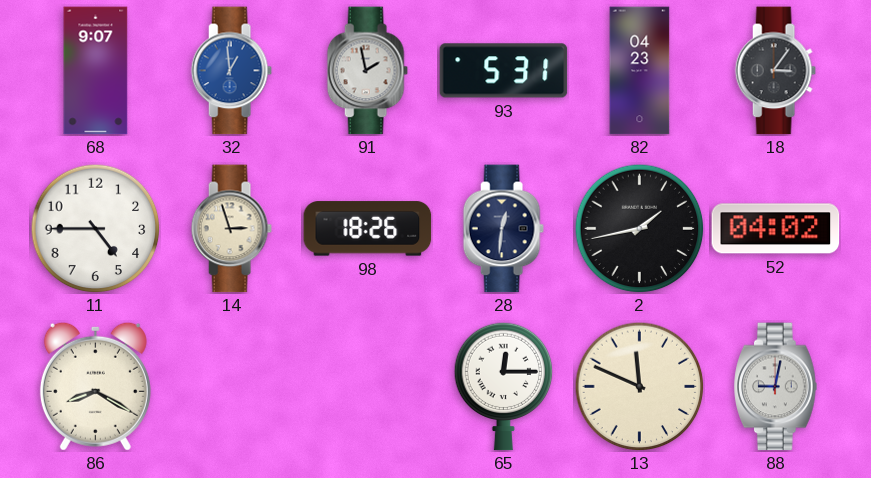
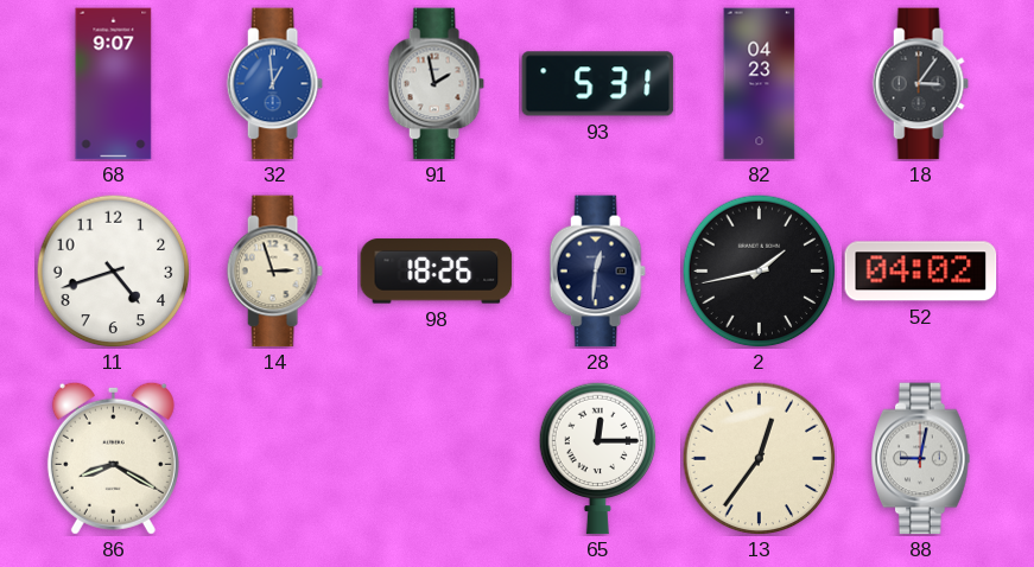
11: 4:45 -> 4:42
13: 11:49 -> 12:36
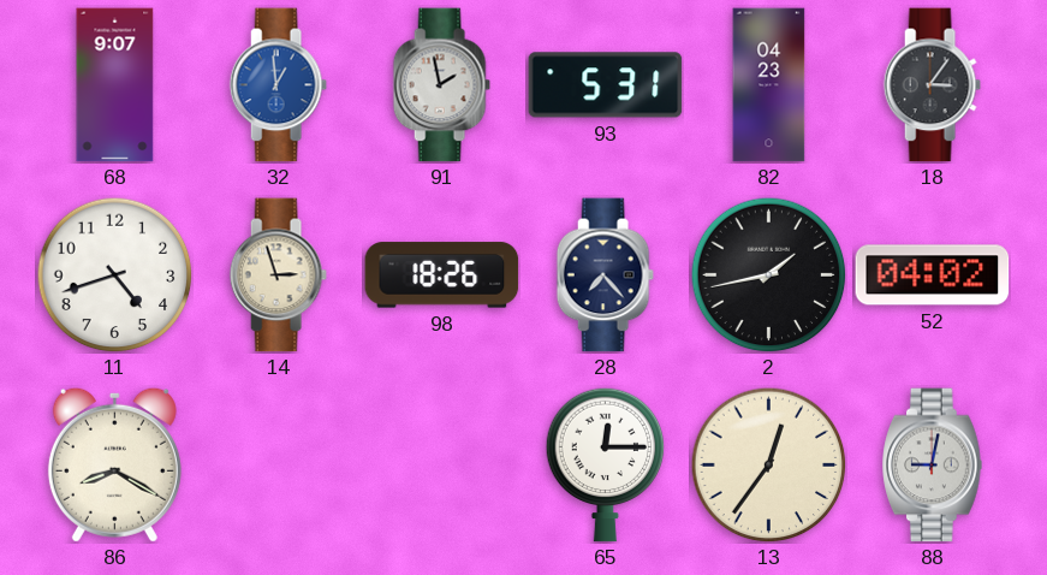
28: 12:31 -> 7:23
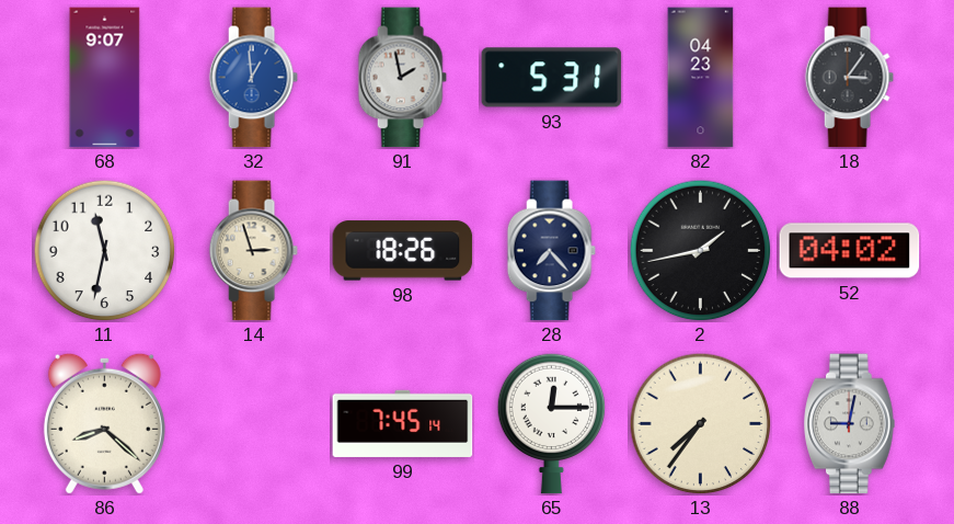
11: 4:42 -> 11:32
86: 8:20 -> 8:22
99: none -> 7:45
13: 12:36 -> 7:36
